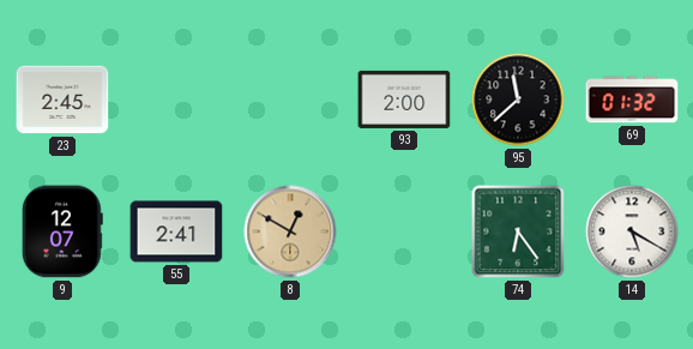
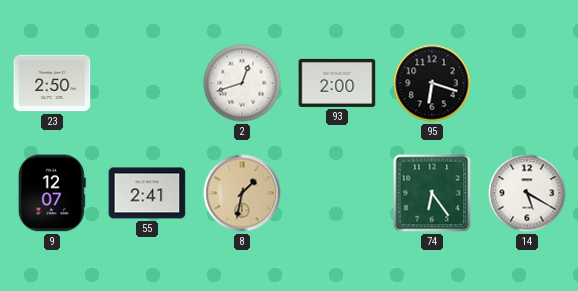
23: 2:45 -> 2:50
2: none -> 12:42
95: 11:38 -> 6:18
69: 01:32 -> none
8: 12:50 -> 1:32
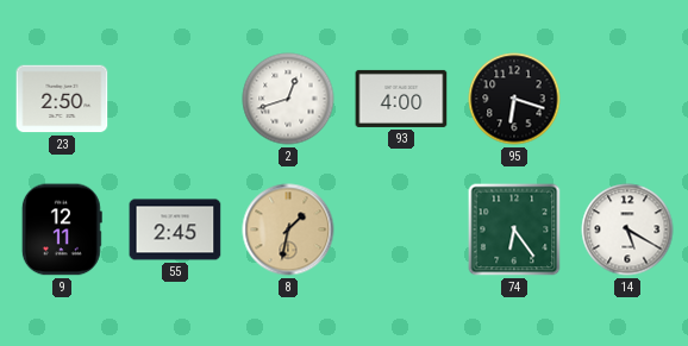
93: 2:00 -> 4:00
9: 12:07 -> 12:11
55: 2:41 -> 2:45
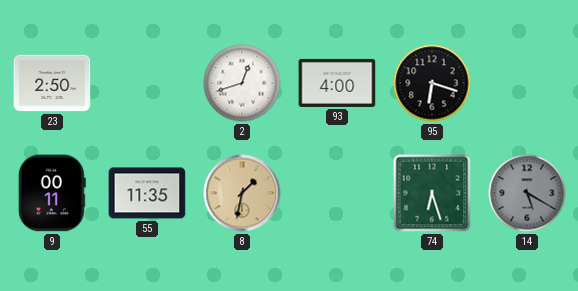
9: 12:11 -> 00:11
55: 2:45 -> 11:35
74: 6:24 -> 6:27
14 dial: white -> grey
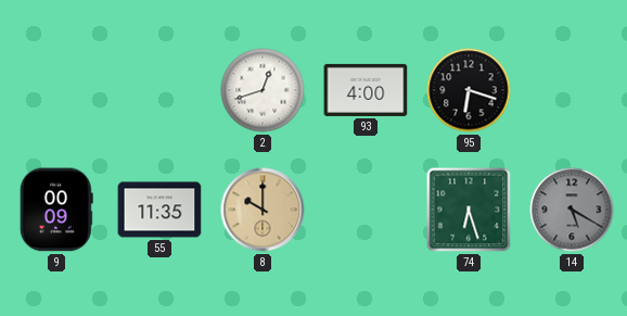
23: 2:50 -> none
9: 00:11 -> 00:09
8: 1:32 -> 10:00
